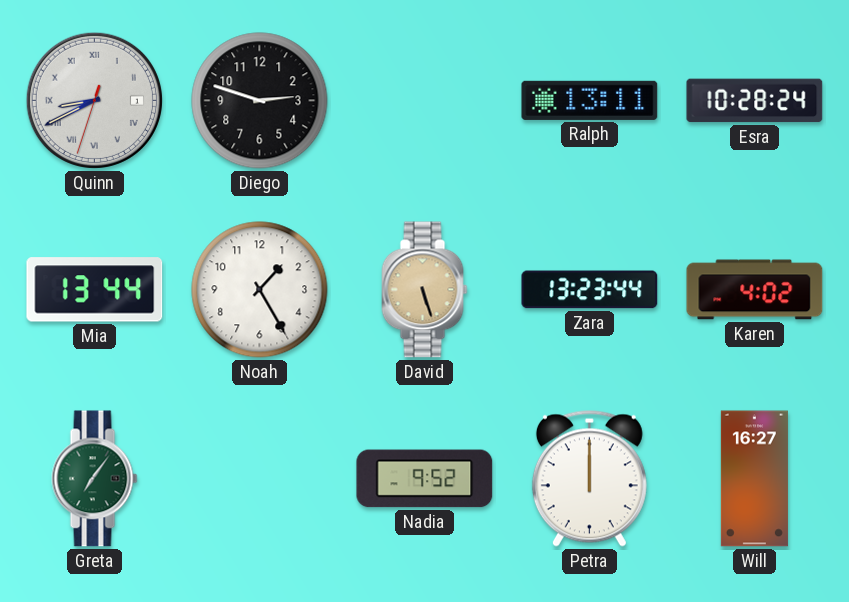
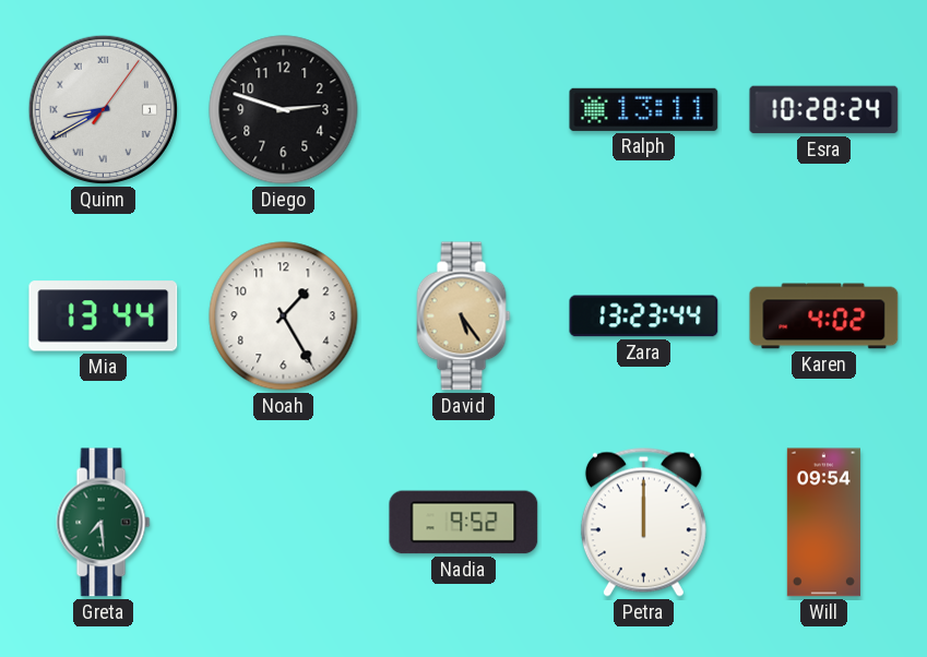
Quinn: 8:40:33 -> 8:40:06
David: 5:27 -> 5:24
Greta: 7:06 -> 7:29
Will: 16:27 -> 09:54
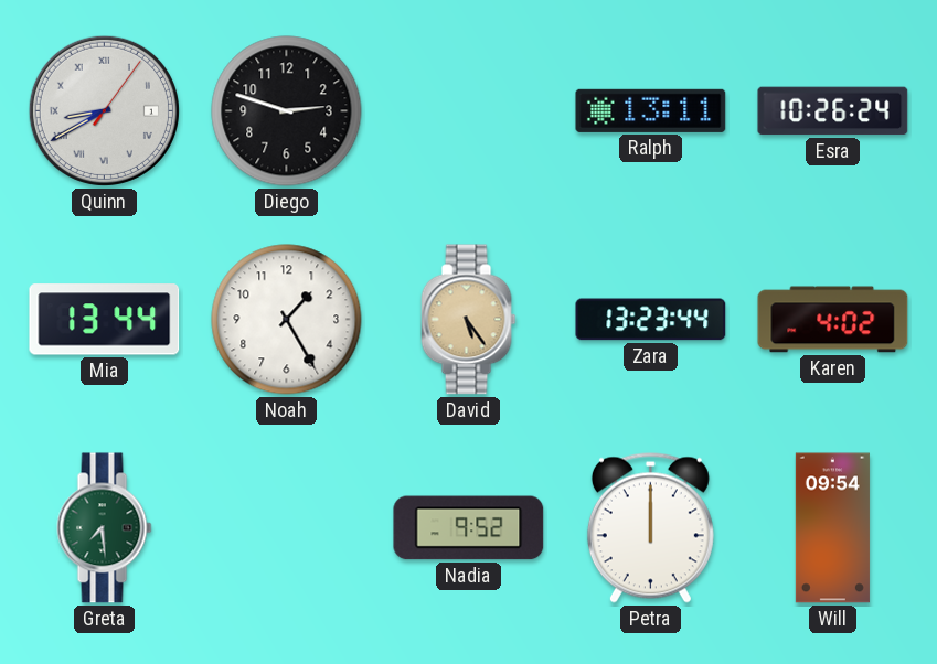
Esra: 10:28 -> 10:26
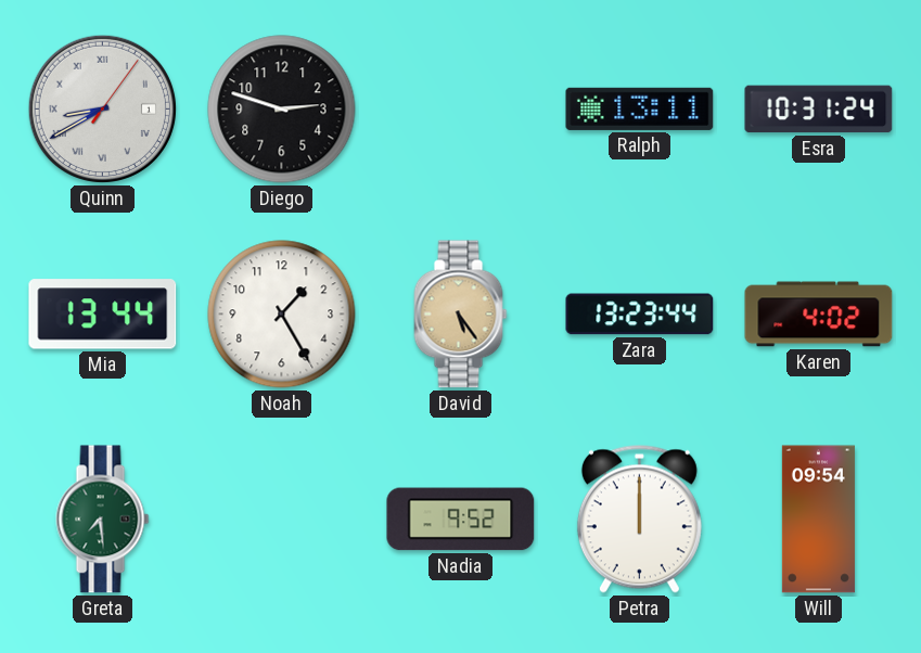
Esra: 10:26 -> 10:31
